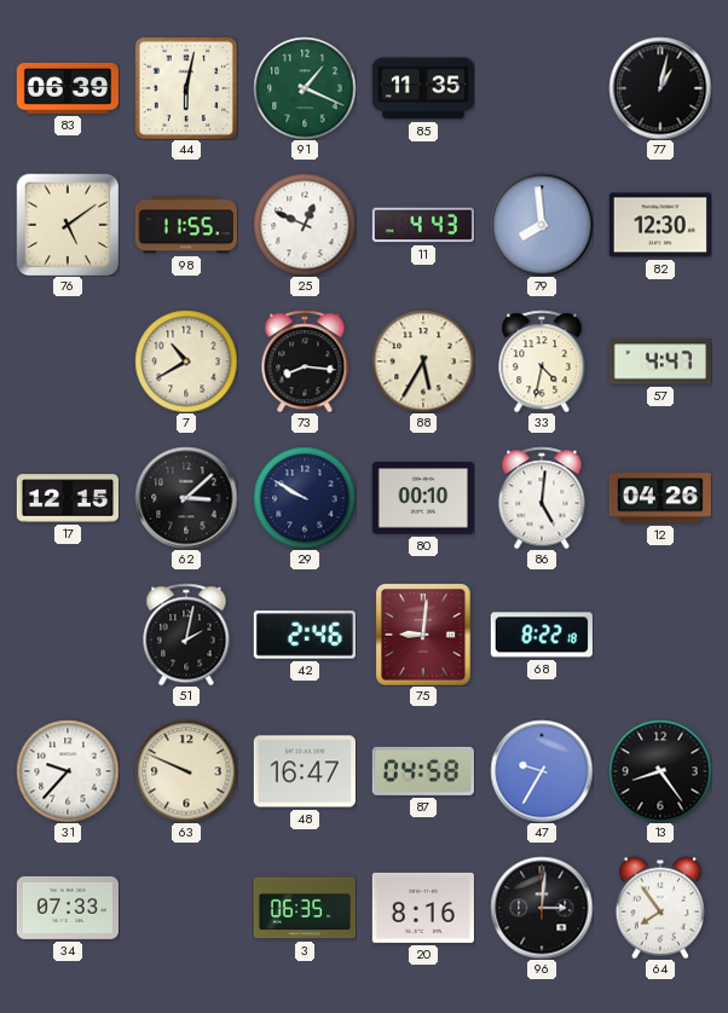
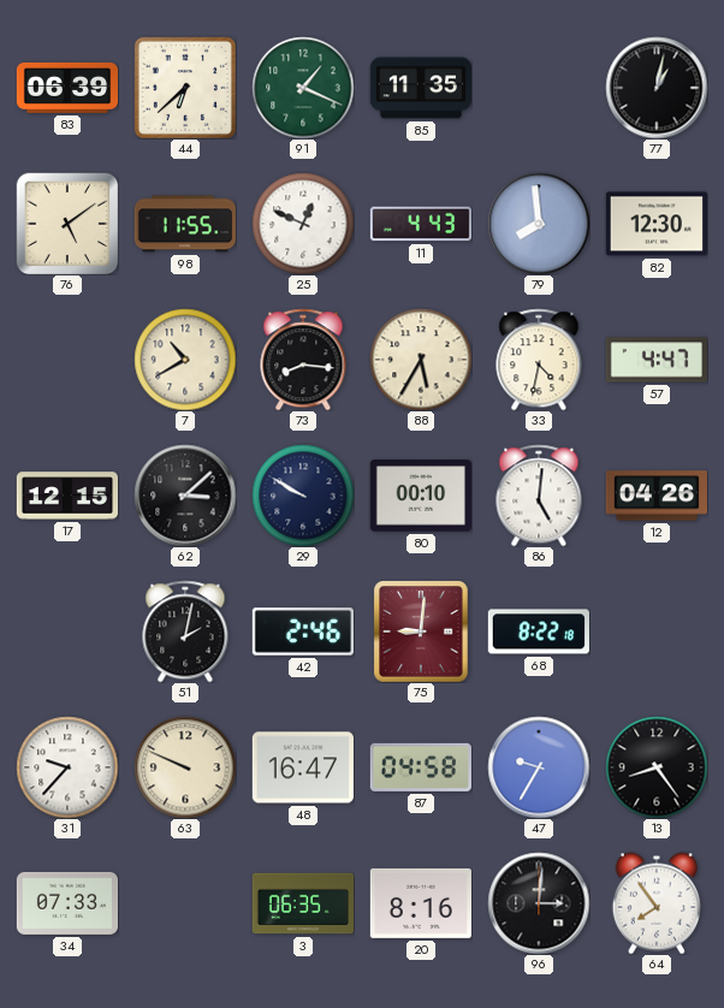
44: 6:02 -> 6:38
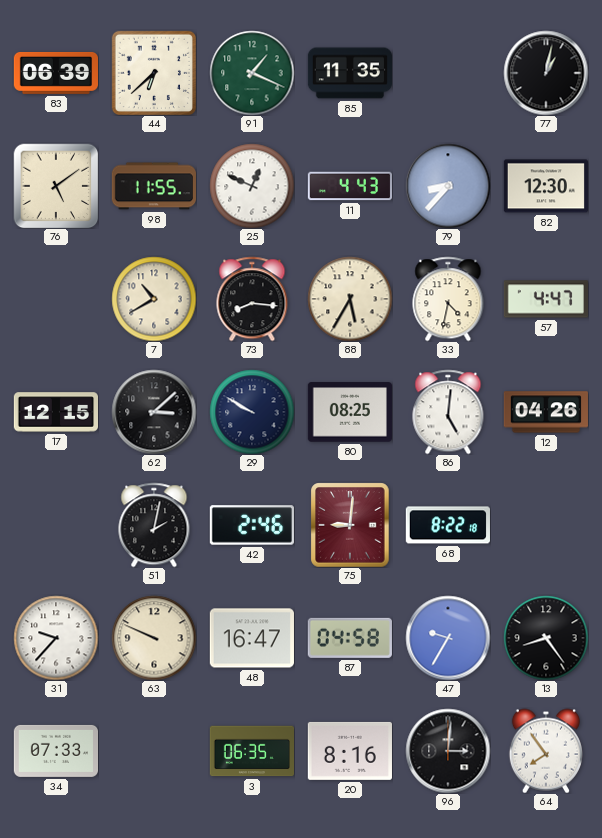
79: 7:59 -> 8:37
80: 00:10 -> 08:25
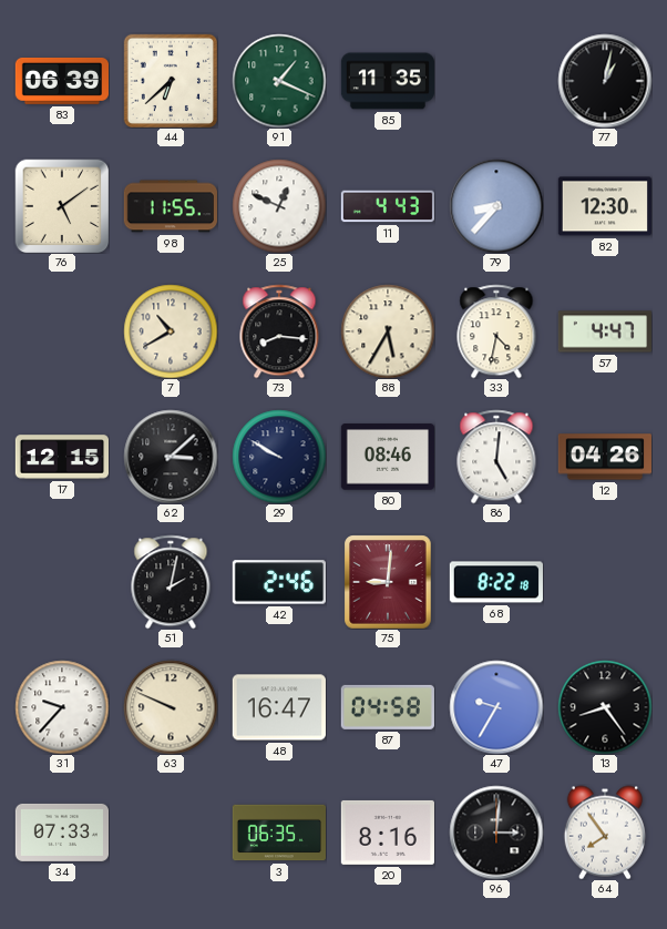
80: 08:25 -> 08:46
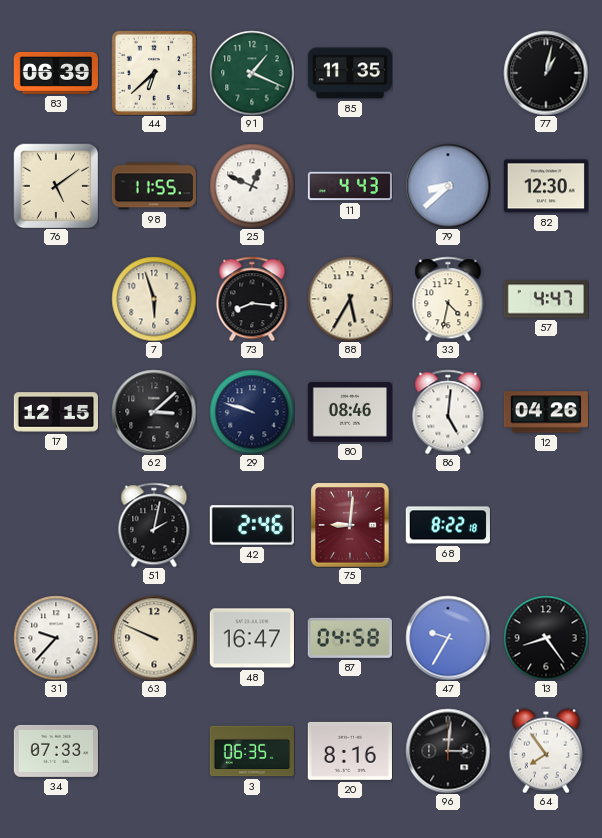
79: 8:37 -> 8:38
7: 10:40 -> 5:57
29: 9:50 -> 9:48
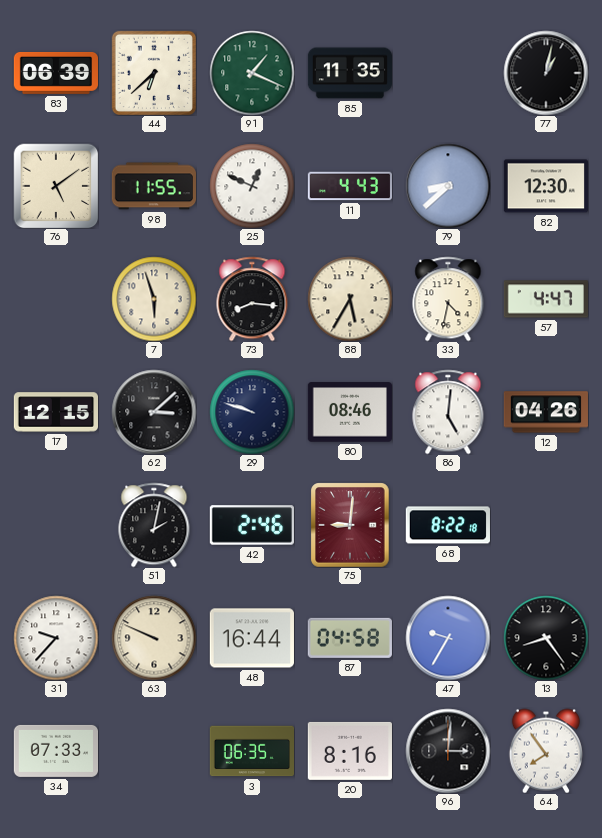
48: 16:47 -> 16:44
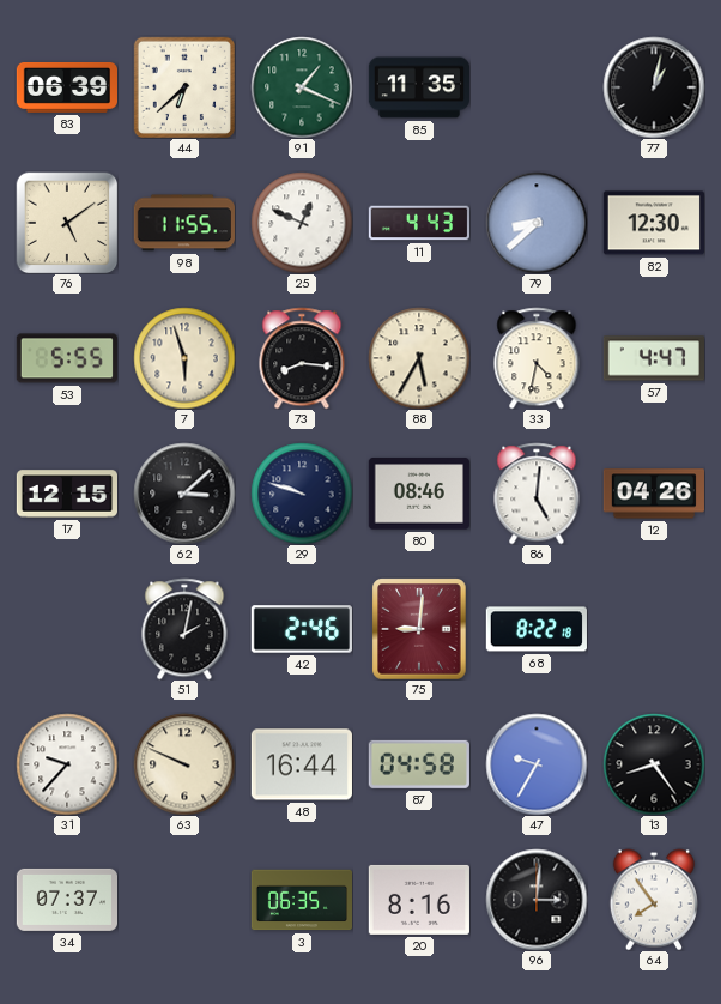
53: none -> 5:55
34: 07:33 -> 07:37
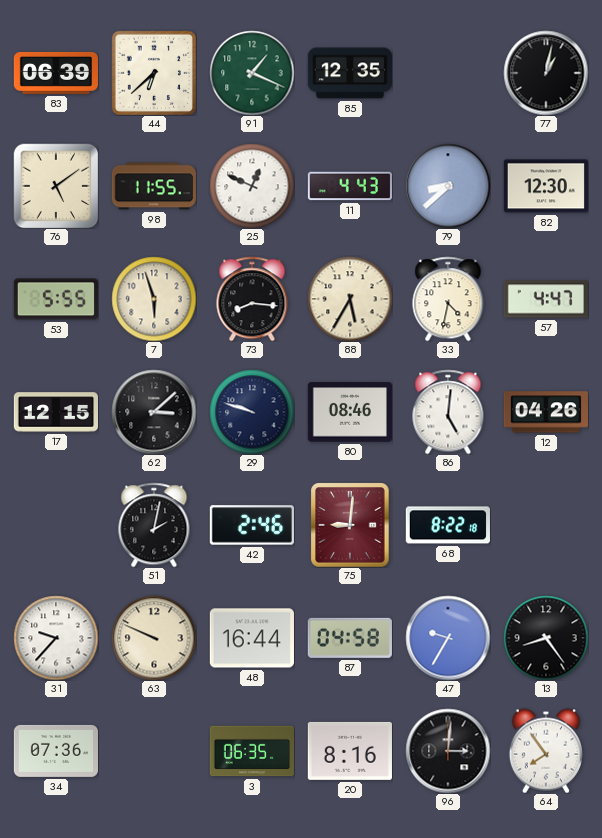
85: 11:35 -> 12:35
34: 07:37 -> 07:36
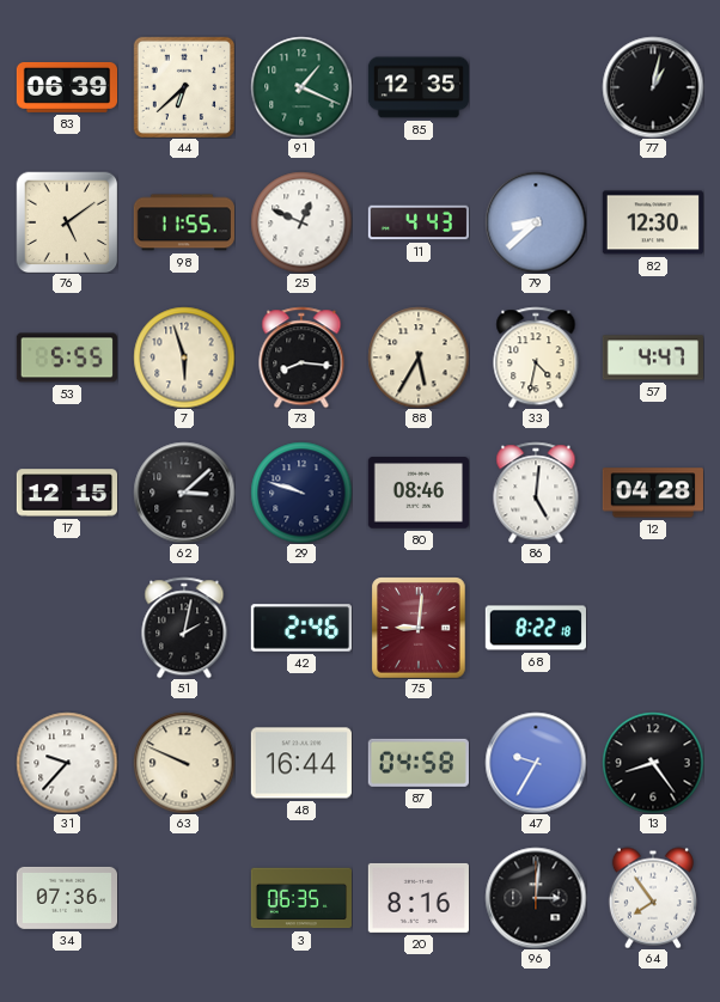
12: 04:26 -> 04:28
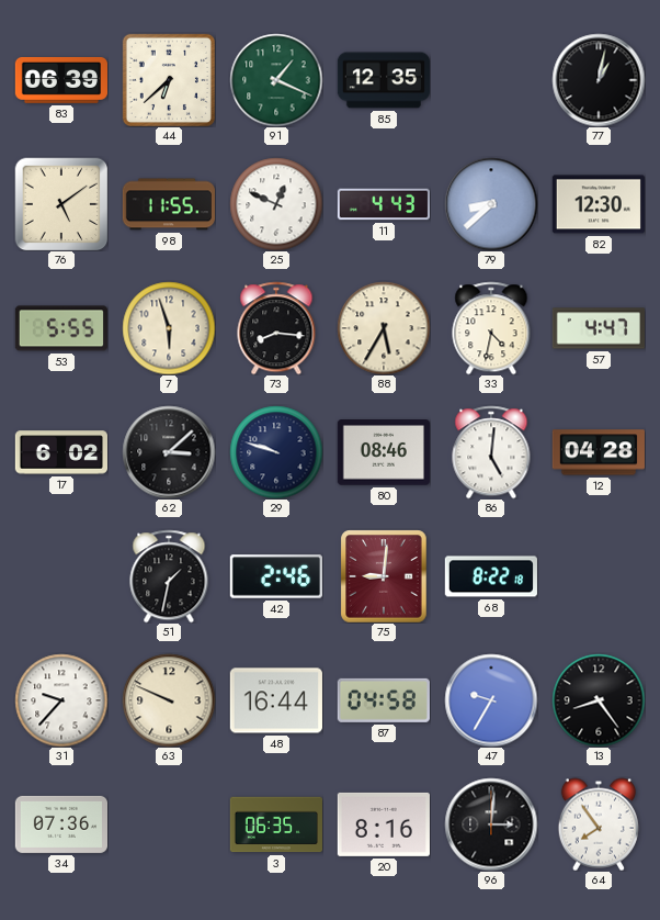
17: 12:15 -> 6:02
51: 2:02 -> 1:32
